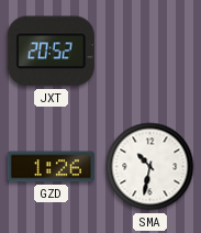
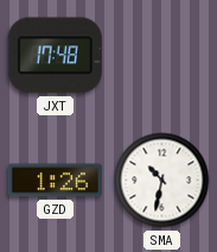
JXT: 20:52 -> 17:48
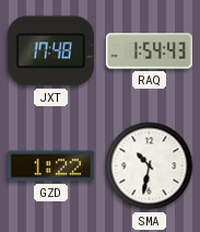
RAQ: none -> 1:54
GZD: 1:26 -> 1:22
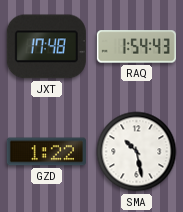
SMA: 10:32 -> 10:28
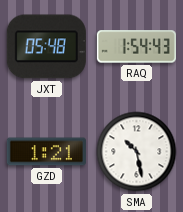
JXT: 17:48 -> 05:48
GZD: 1:22 -> 1:21
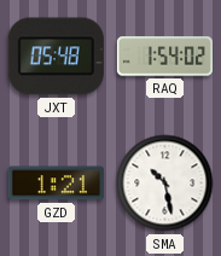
RAQ: 1:54:43 -> 1:54:02
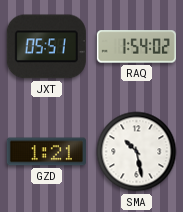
JXT: 05:48 -> 05:51
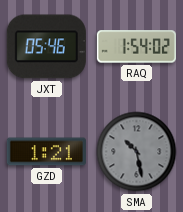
JXT: 05:51 -> 05:46
SMA dial: white -> grey
